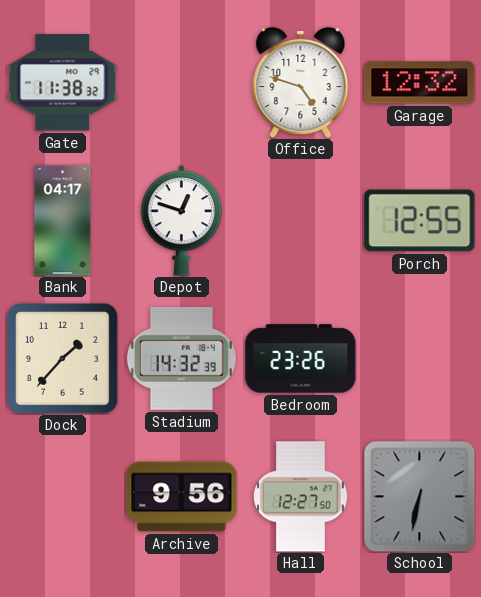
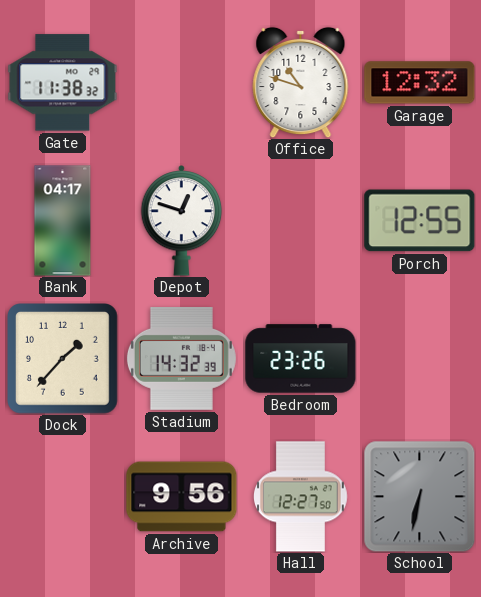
Office: 4:48 -> 10:48
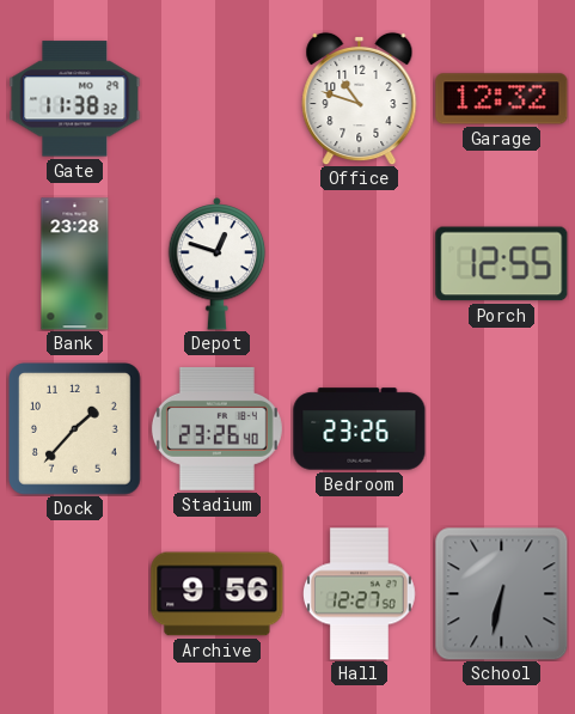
Bank: 04:17 -> 23:28
Stadium: 14:32 -> 23:26
